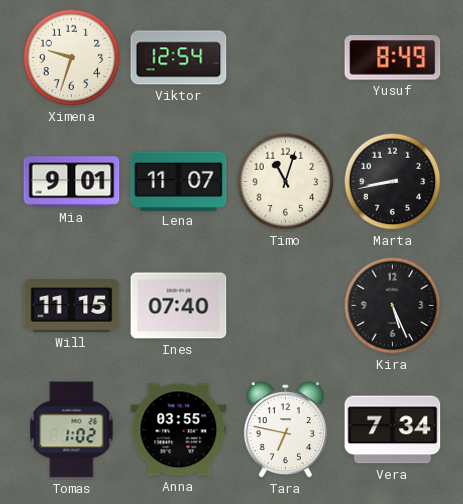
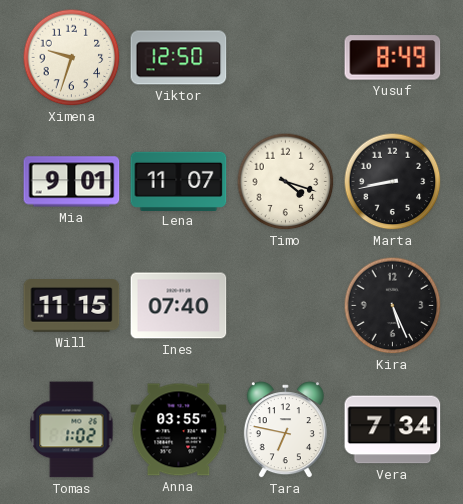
Viktor: 12:54 -> 12:50
Timo: 11:03 -> 4:18
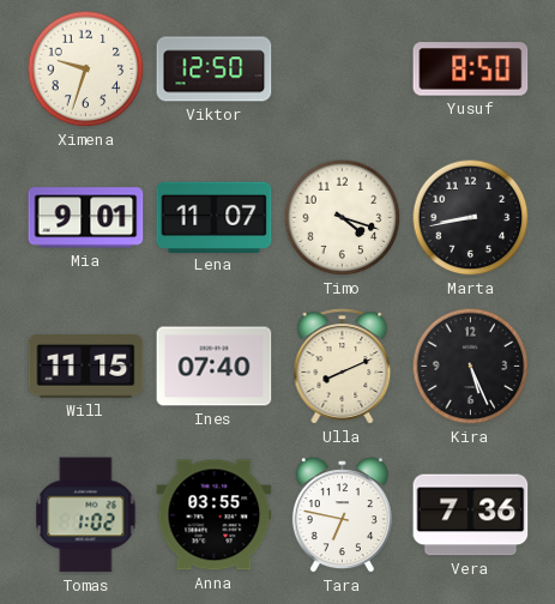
Yusuf: 8:49 -> 8:50
Ulla: none -> 8:11
Vera: 7:34 -> 7:36
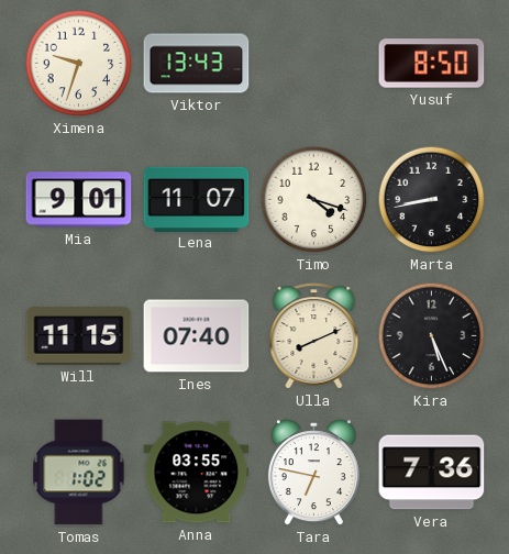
Viktor: 12:50 -> 13:43
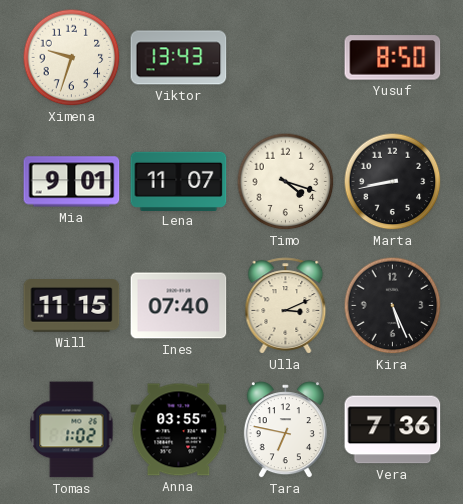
Ulla: 8:11 -> 3:11
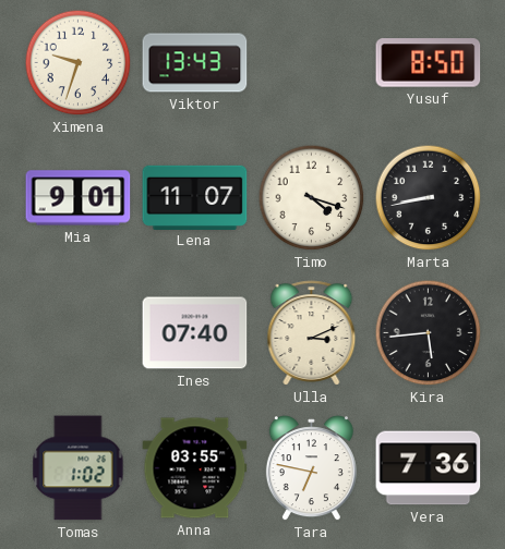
Will: 11:15 -> none
Kira: 5:26 -> 5:44
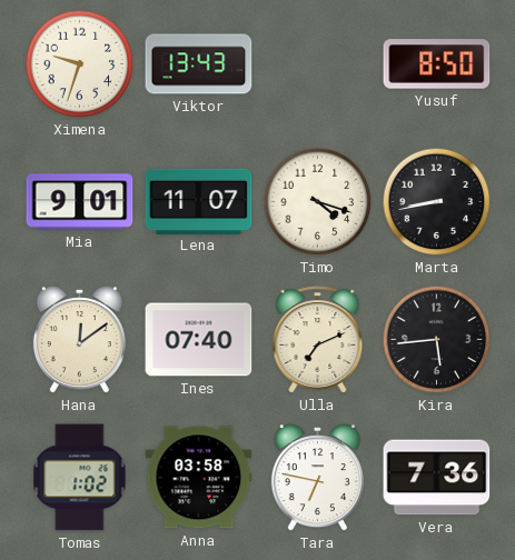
Hana: none -> 12:09
Ulla: 3:11 -> 7:11
Anna: 03:55 -> 03:58
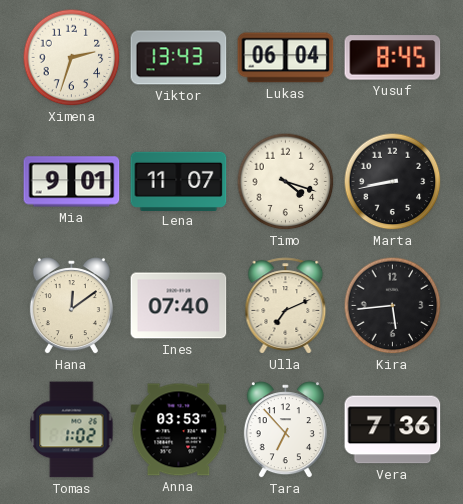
Ximena: 9:33 -> 2:33
Lukas: none -> 06:04
Yusuf: 8:50 -> 8:45
Anna: 03:58 -> 03:53
Tara: 6:47 -> 6:53
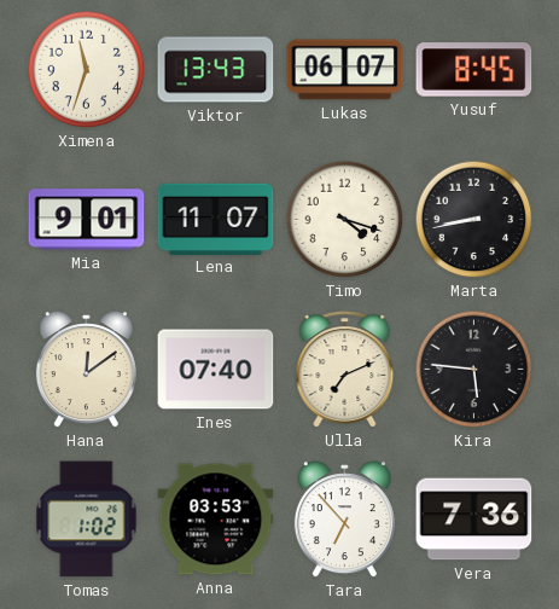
Ximena: 2:33 -> 11:33
Lukas: 06:04 -> 06:07
Kira: 5:44 -> 5:46
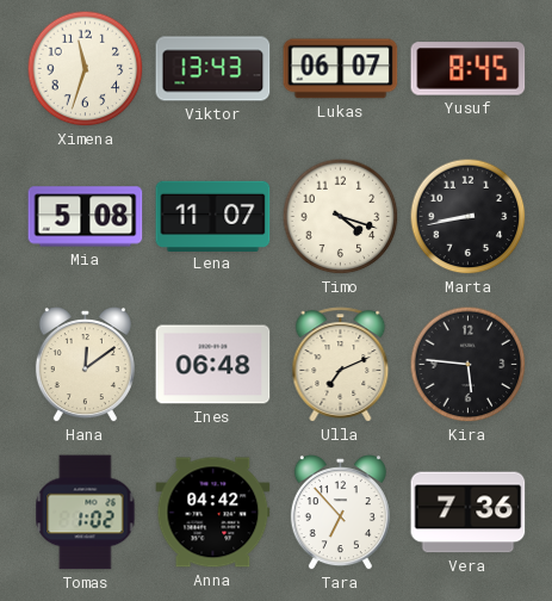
Mia: 9:01 -> 5:08
Ines: 07:40 -> 06:48
Anna: 03:53 -> 04:42
